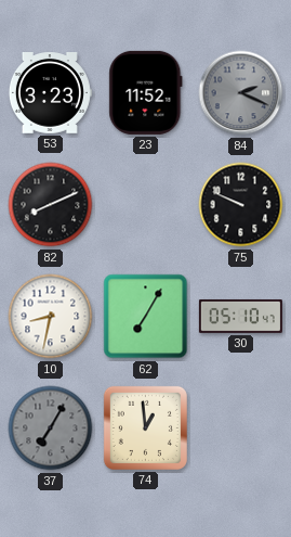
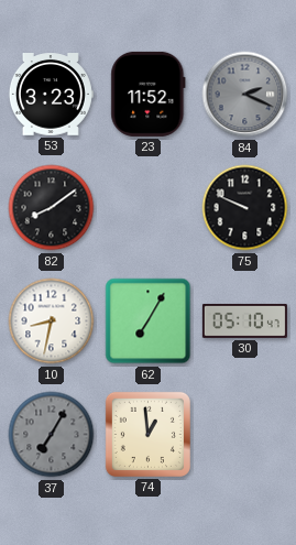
82: 8:11 -> 8:09
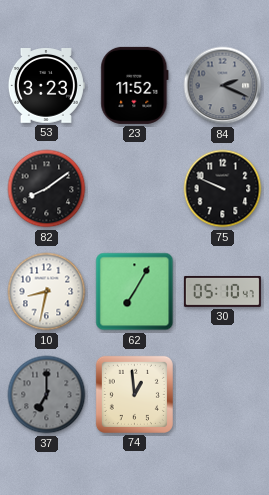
37: 7:05 -> 7:00
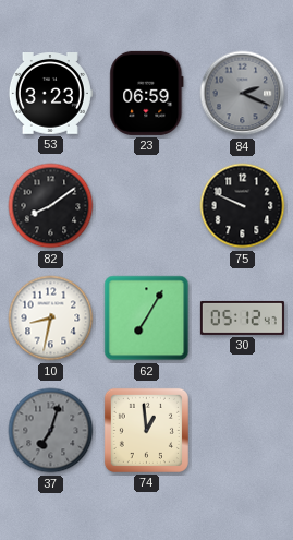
23: 11:52 -> 06:59
30: 05:10 -> 05:12
37: 7:00 -> 7:03
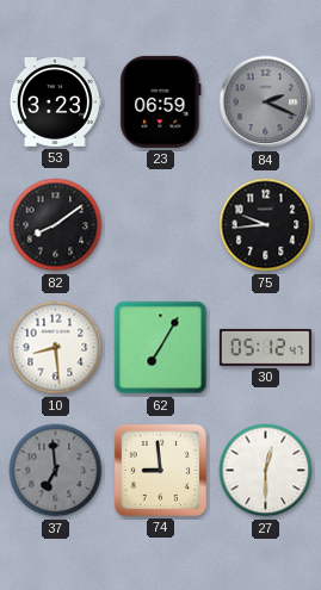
75: 9:49 -> 9:44
10: 8:32 -> 8:29
37: 7:03 -> 6:59
74: 12:59 -> 8:59
27: none -> 12:30
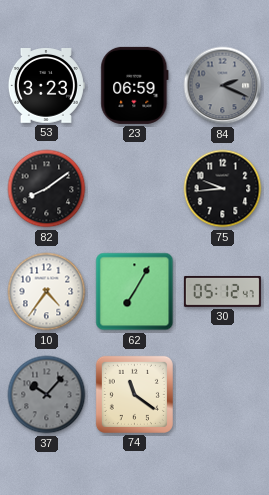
10: 8:29 -> 4:36
37: 6:59 -> 10:07
74: 8:59 -> 11:21
27: 12:30 -> none
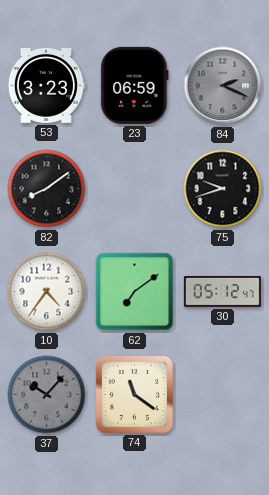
75: 9:44 -> 9:42
62: 7:05 -> 7:09
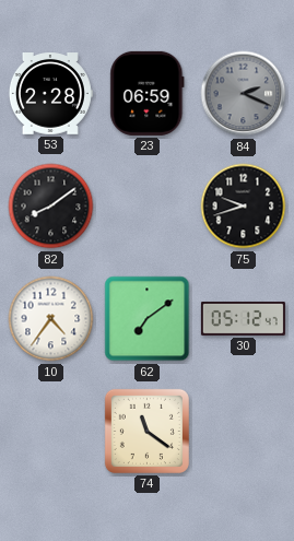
53: 3:23 -> 2:28
37: 10:07 -> none
